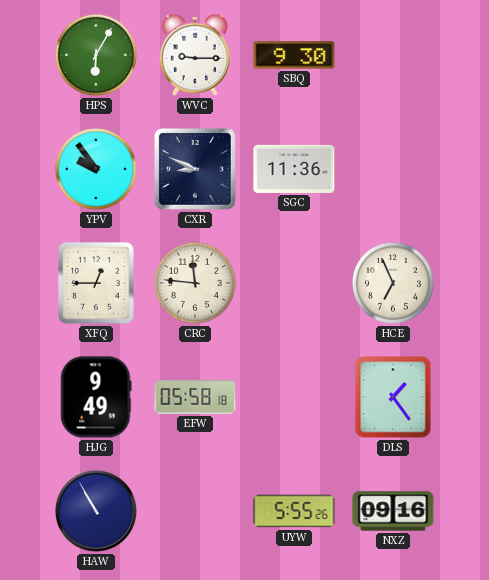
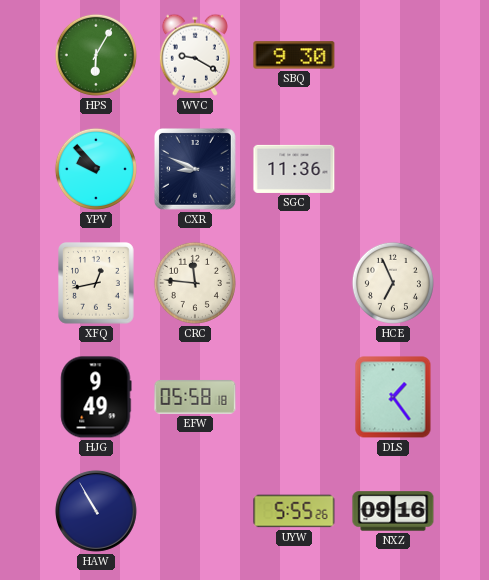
WVC: 9:15 -> 9:20
YPV: 9:54 -> 9:53
XFQ: 12:45 -> 12:43
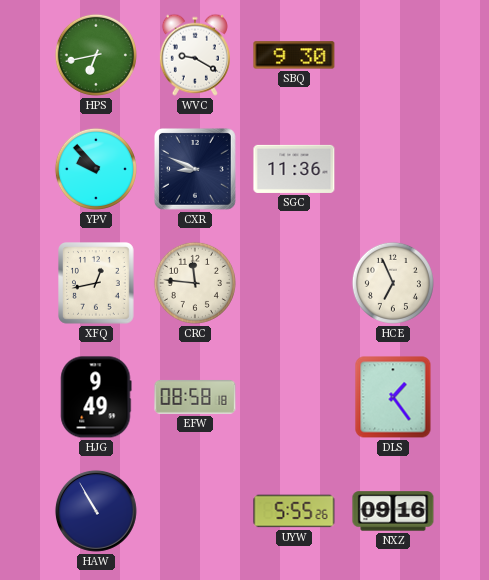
HPS: 6:05 -> 6:43
EFW: 05:58 -> 08:58
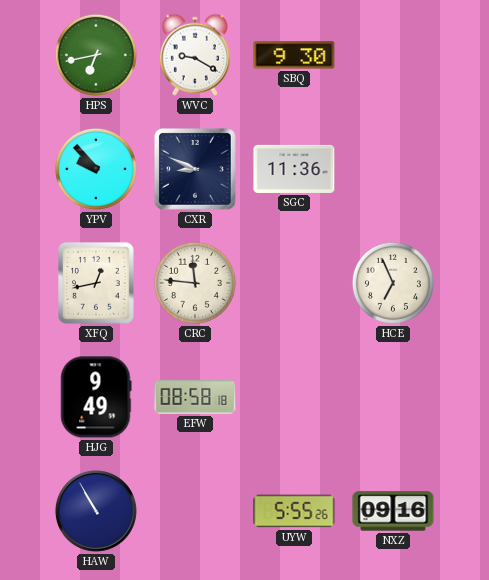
DLS: 1:24 -> none
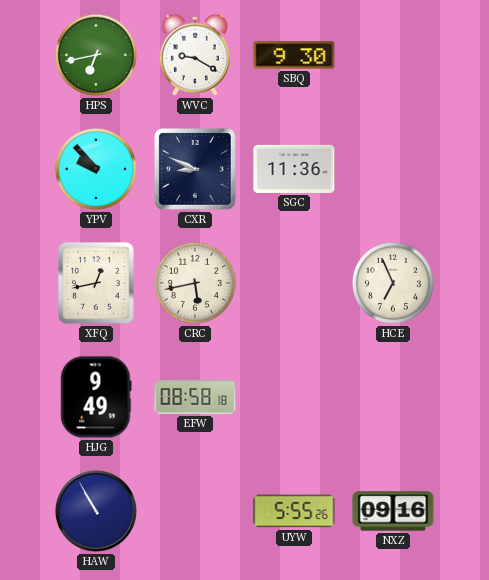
CRC: 11:46 -> 5:43
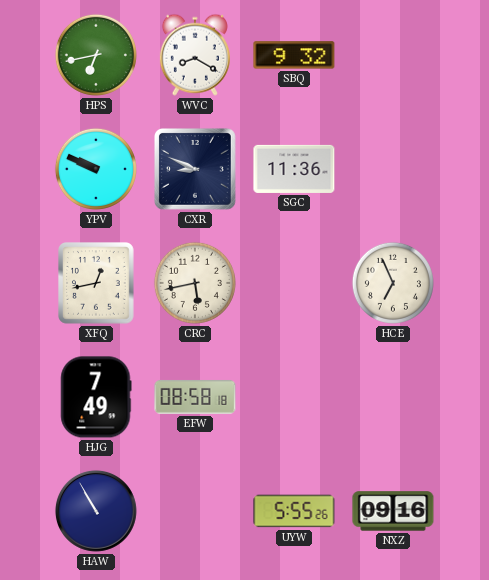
WVC: 9:20 -> 8:20
SBQ: 9:30 -> 9:32
YPV: 9:53 -> 9:49
HJG: 9:49 -> 7:49
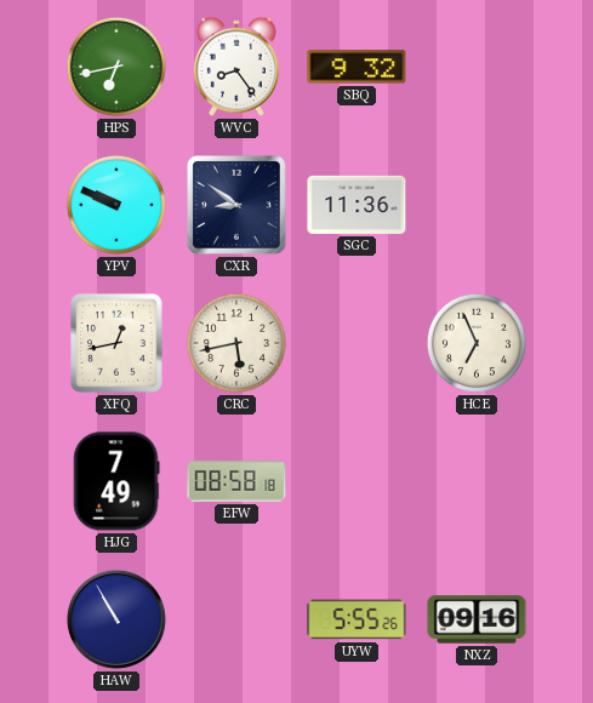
WVC: 8:20 -> 8:24
CXR: 8:49 -> 8:51
